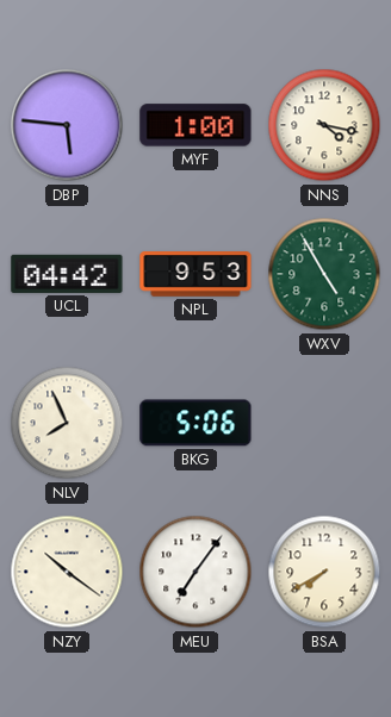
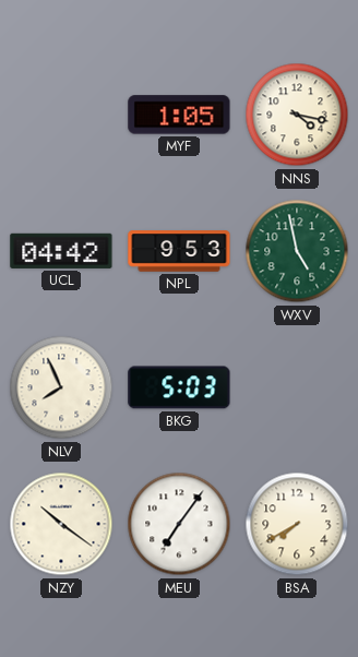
DBP: 5:46 -> none
MYF: 1:00 -> 1:05
WXV: 4:55 -> 4:58
BKG: 5:06 -> 5:03
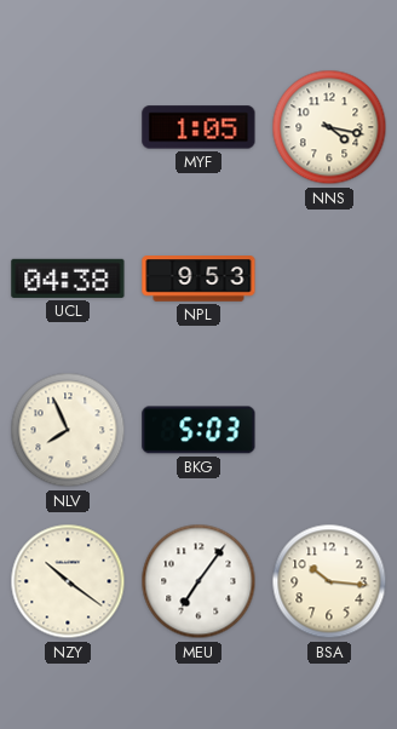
UCL: 04:42 -> 04:38
WXV: 4:58 -> none
BSA: 7:40 -> 10:16
